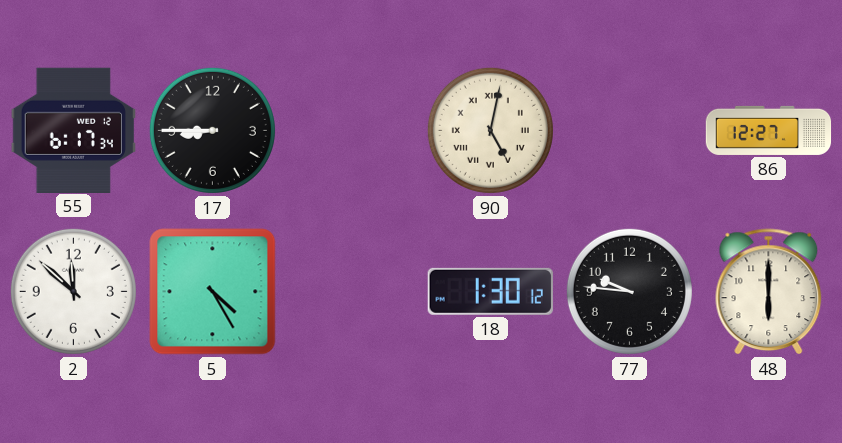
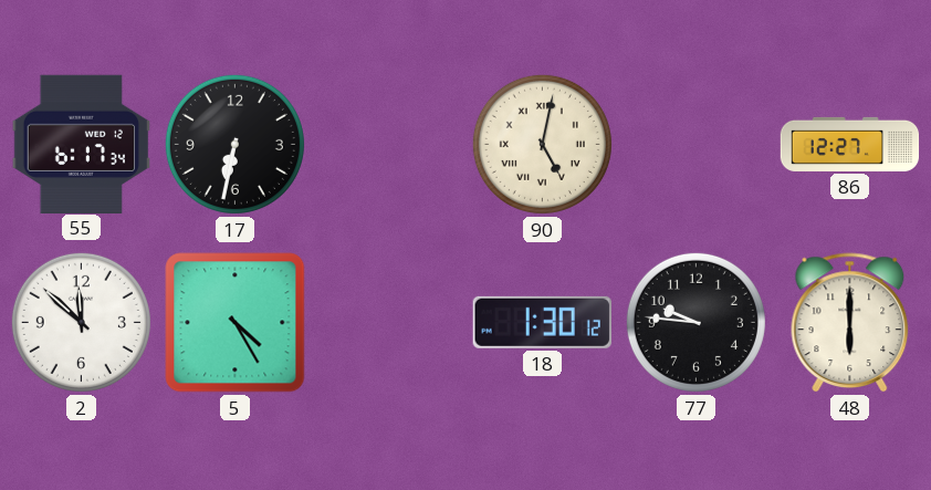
17: 8:45 -> 6:32
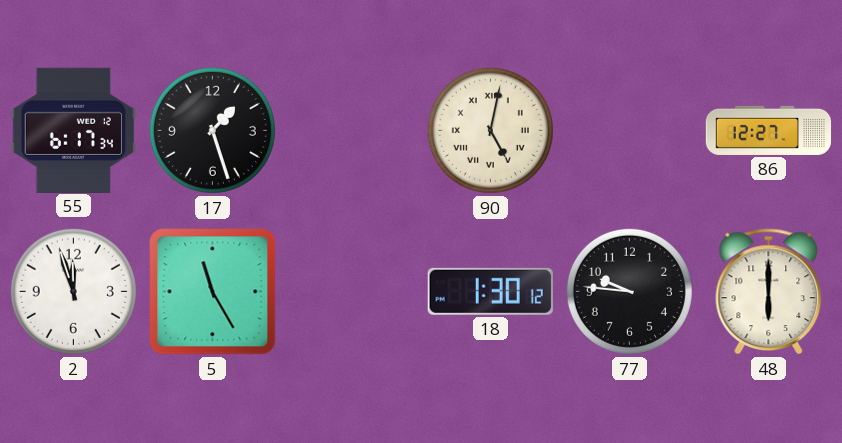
17: 6:32 -> 1:27
2: 11:52 -> 11:57
5: 4:25 -> 11:25
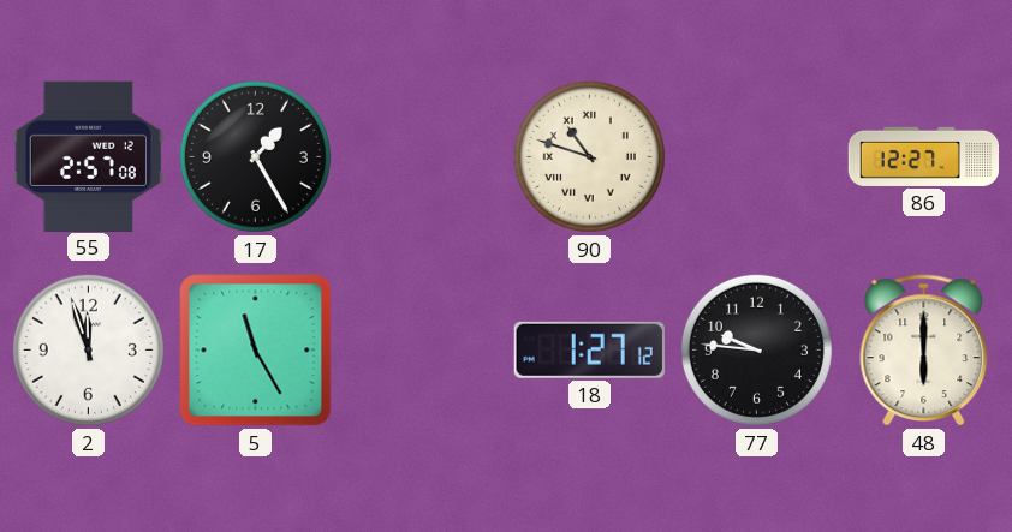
55: 6:17 -> 2:57
17: 1:27 -> 1:25
90: 5:02 -> 10:48
18: 1:30 -> 1:27
